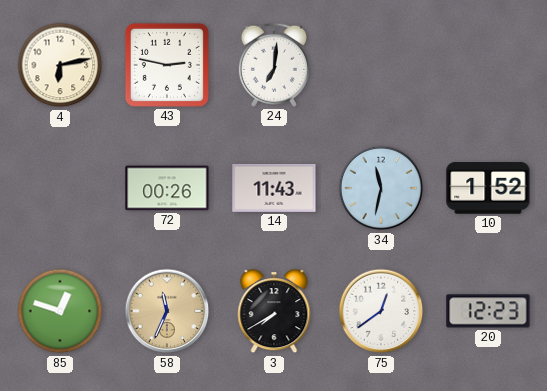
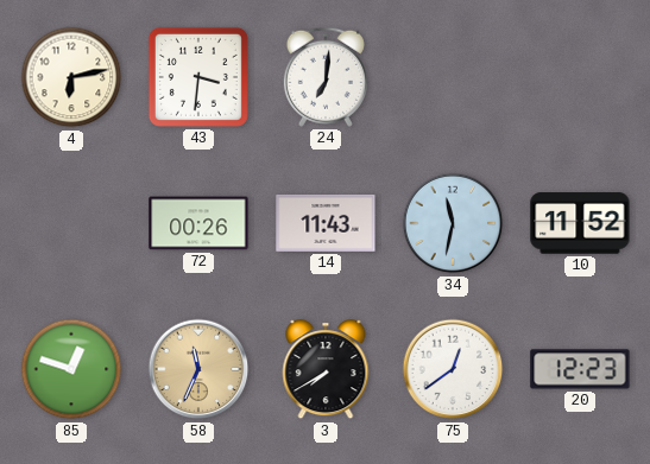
43: 2:47 -> 3:31
10: 1:52 -> 11:52
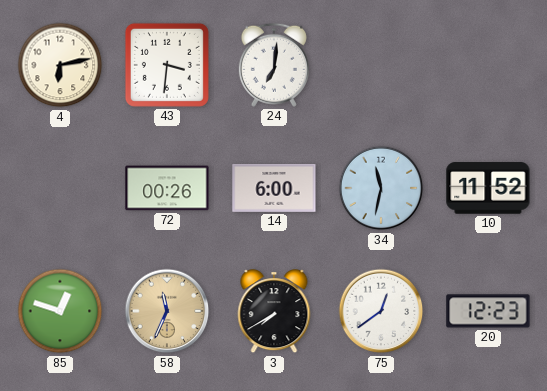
14: 11:43 -> 6:00
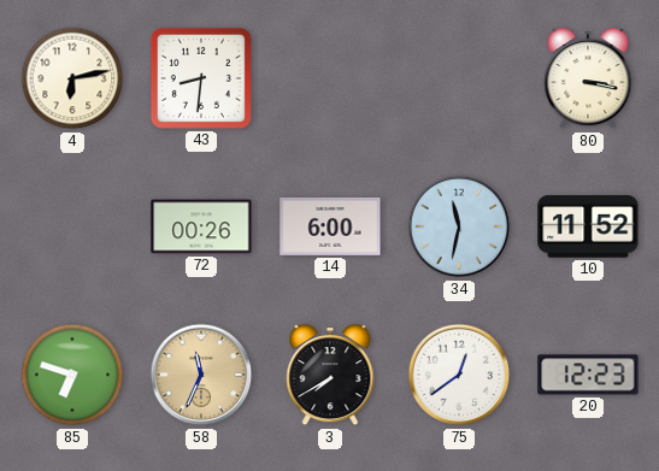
43: 3:31 -> 8:31
24: 7:01 -> none
80: none -> 3:17
85: 12:48 -> 6:48
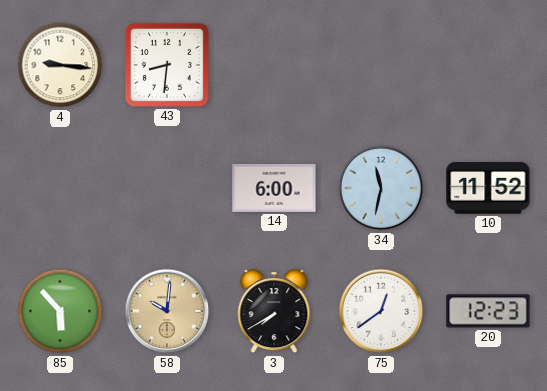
4: 6:13 -> 9:16
80: 3:17 -> none
72: 00:26 -> none
85: 6:48 -> 5:53
58: 11:34 -> 10:01
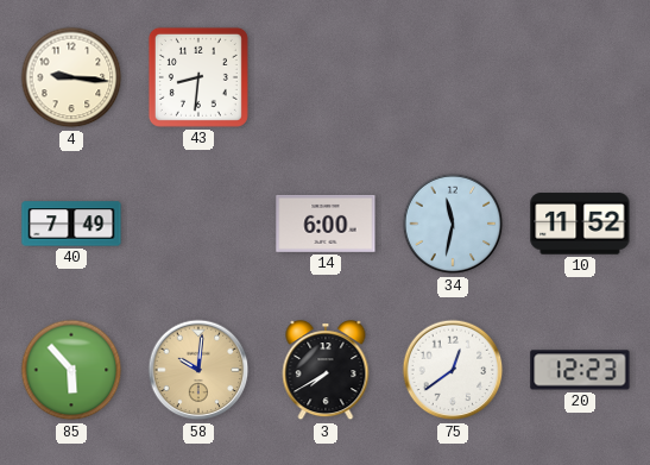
40: none -> 7:49
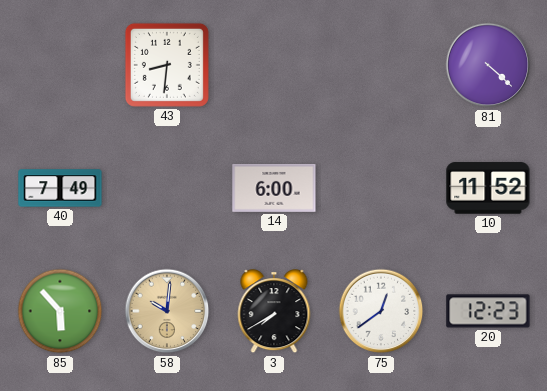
4: 9:16 -> none
81: none -> 4:22
34: 11:32 -> none
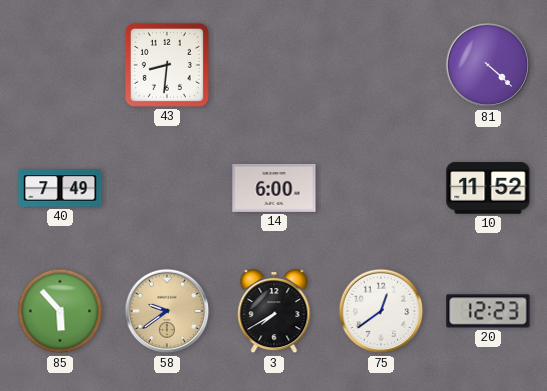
58: 10:01 -> 9:39
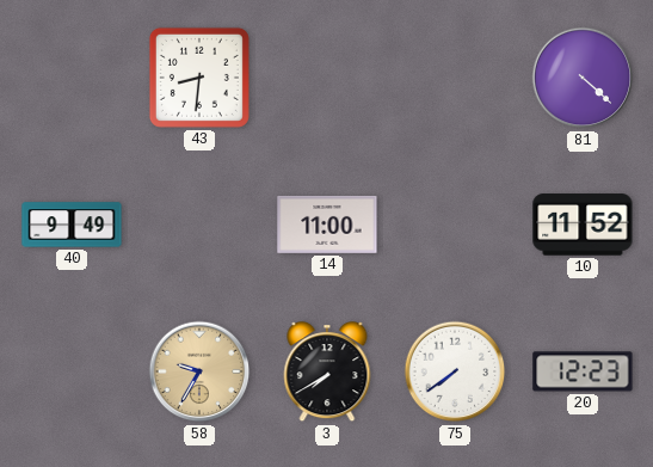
40: 7:49 -> 9:49
14: 6:00 -> 11:00
85: 5:53 -> none
58: 9:39 -> 9:35
75: 12:39 -> 7:39
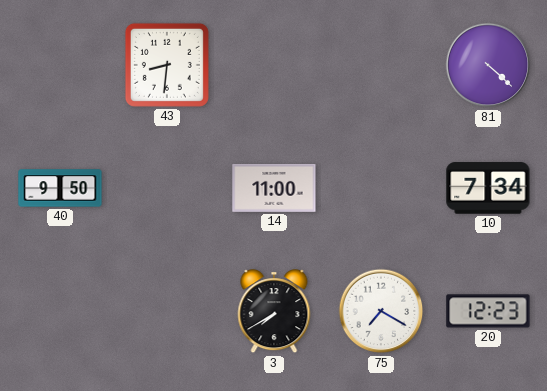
40: 9:49 -> 9:50
10: 11:52 -> 7:34
58: 9:35 -> none
75: 7:39 -> 7:20
